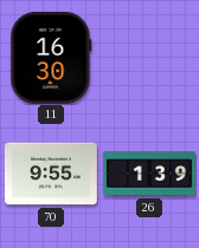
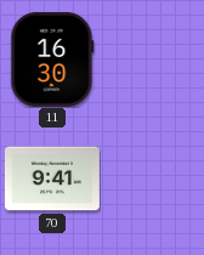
70: 9:55 -> 9:41
26: 1:39 -> none
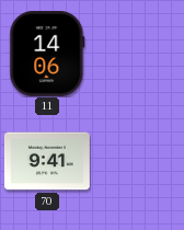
11: 16:30 -> 14:06
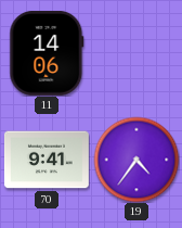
19: none -> 4:36
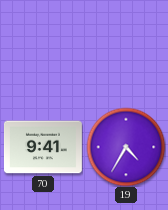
11: 14:06 -> none
19: 4:36 -> 4:35
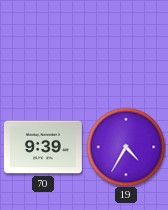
70: 9:41 -> 9:39
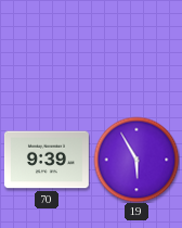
19: 4:35 -> 5:55
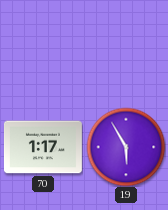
70: 9:39 -> 1:17
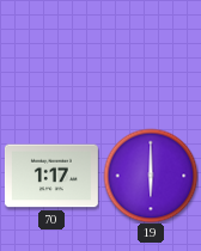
19: 5:55 -> 6:00
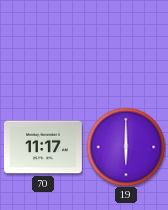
70: 1:17 -> 11:17
